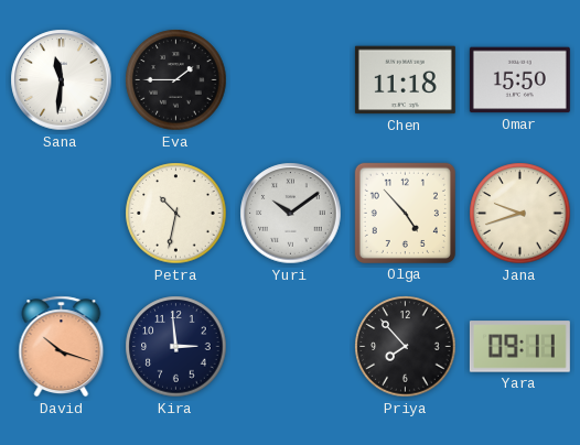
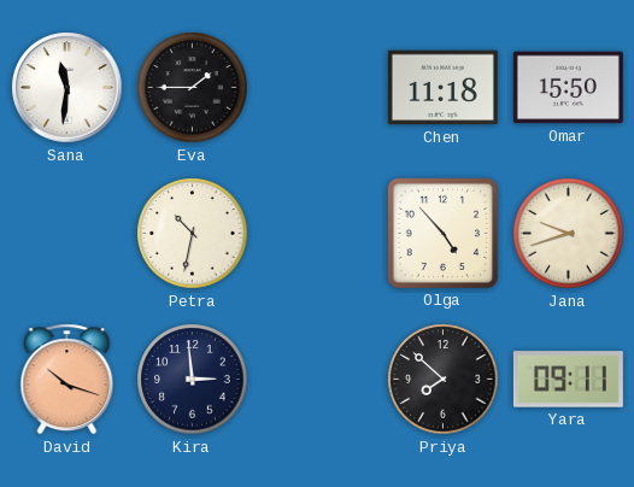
Yuri: 10:09 -> none
Priya: 7:53 -> 7:52
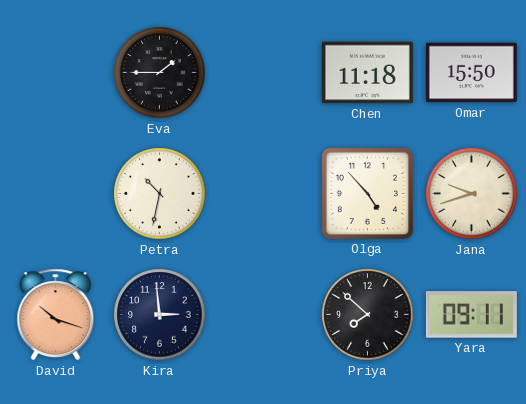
Sana: 11:31 -> none
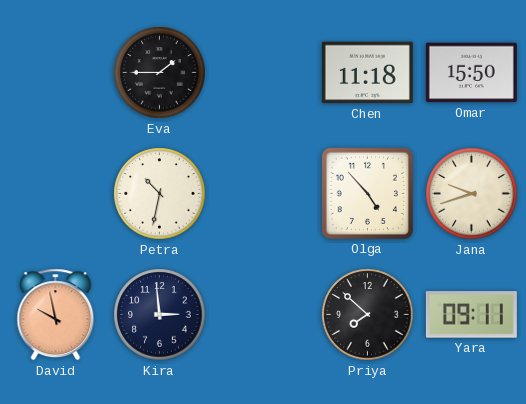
David: 10:18 -> 9:58
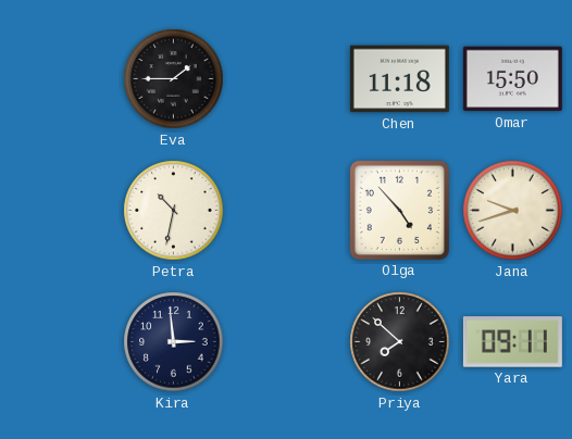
David: 9:58 -> none
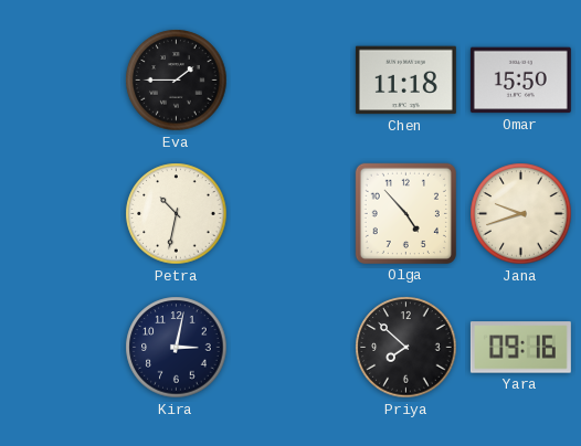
Kira: 2:59 -> 3:02
Yara: 09:11 -> 09:16
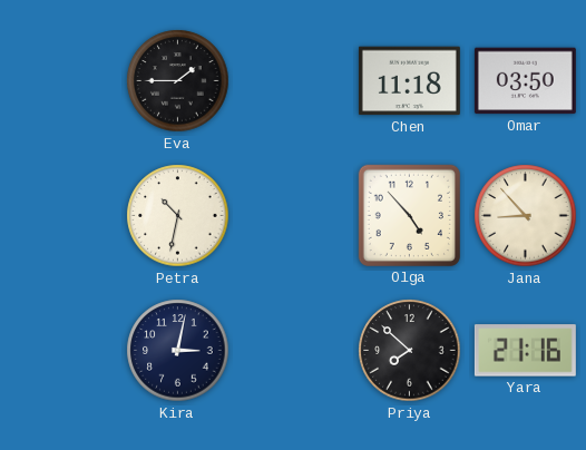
Omar: 15:50 -> 03:50
Jana: 9:42 -> 8:53
Yara: 09:16 -> 21:16
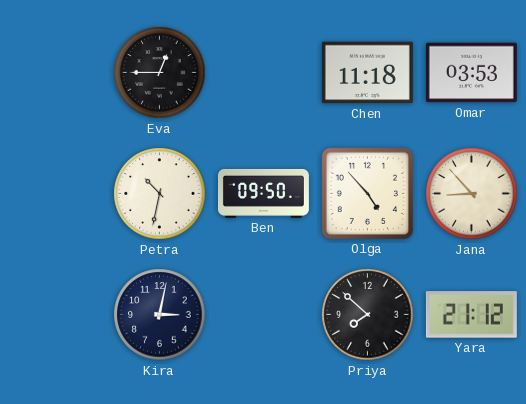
Eva: 1:45 -> 12:45
Omar: 03:50 -> 03:53
Ben: none -> 09:50
Yara: 21:16 -> 21:12
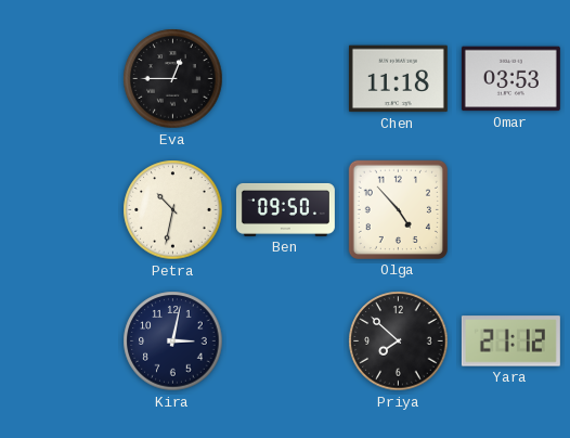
Jana: 8:53 -> none
